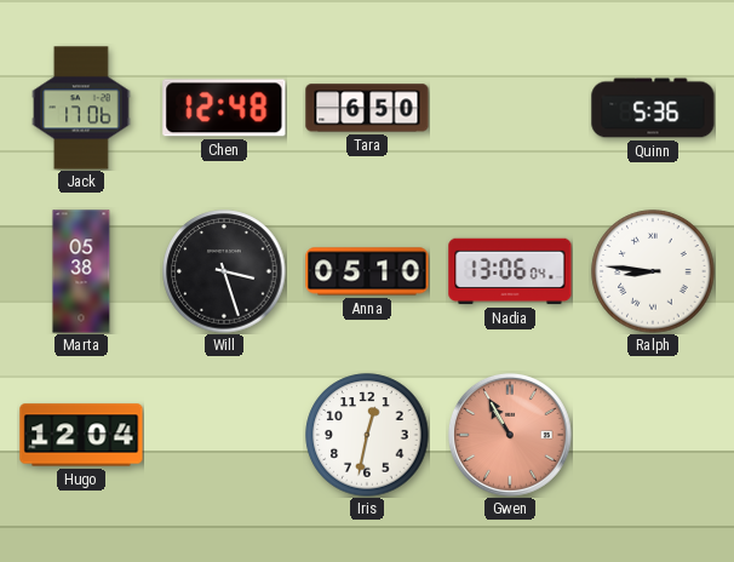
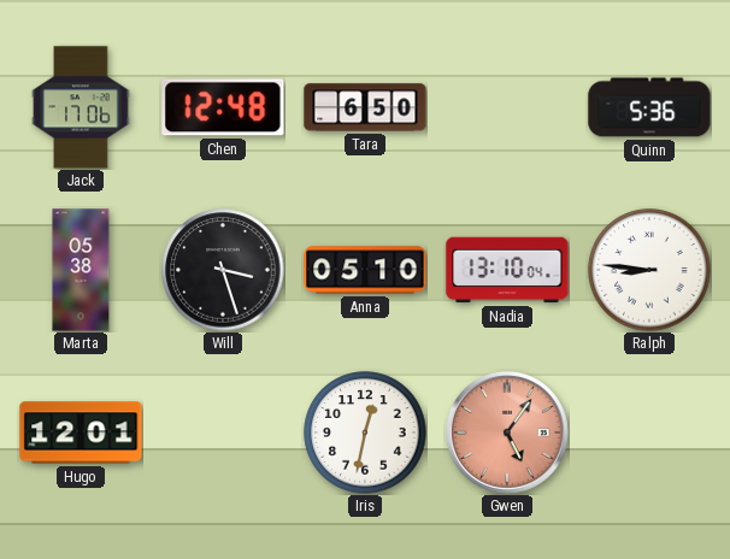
Nadia: 13:06 -> 13:10
Hugo: 12:04 -> 12:01
Gwen: 10:55 -> 5:06
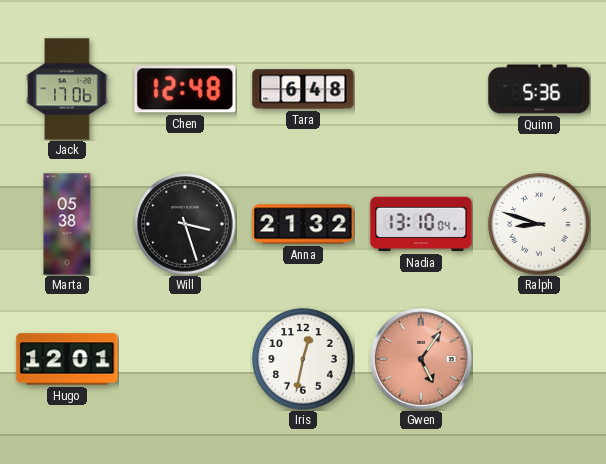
Tara: 6:50 -> 6:48
Anna: 05:10 -> 21:32
Ralph: 8:46 -> 8:48
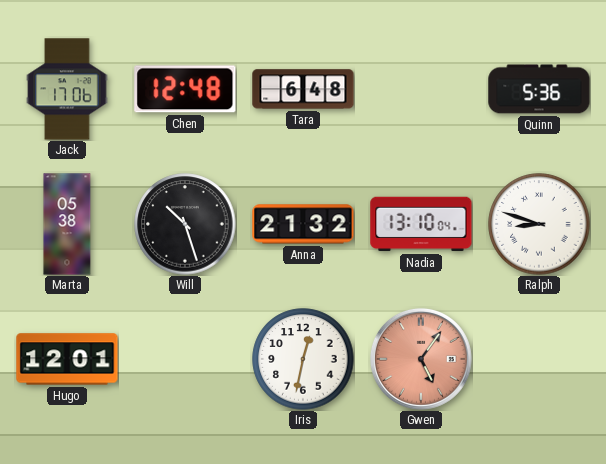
Will: 3:27 -> 10:27
